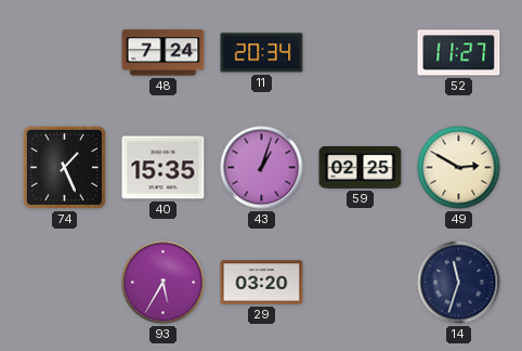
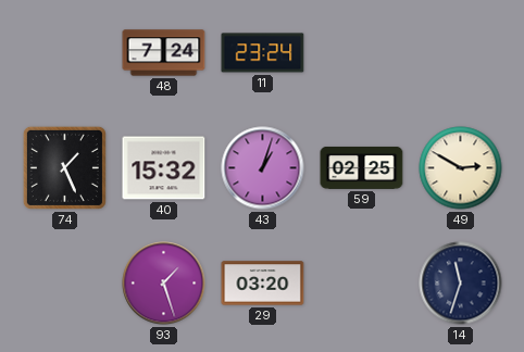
11: 20:34 -> 23:24
52: 11:27 -> none
40: 15:35 -> 15:32
93: 5:35 -> 1:27
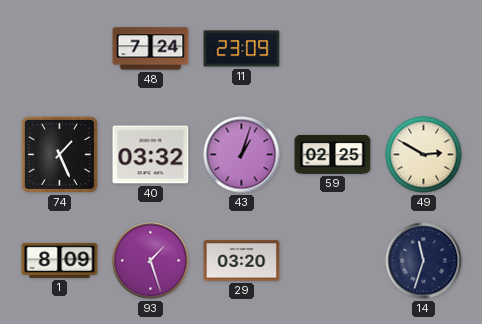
11: 23:24 -> 23:09
40: 15:32 -> 03:32
1: none -> 8:09
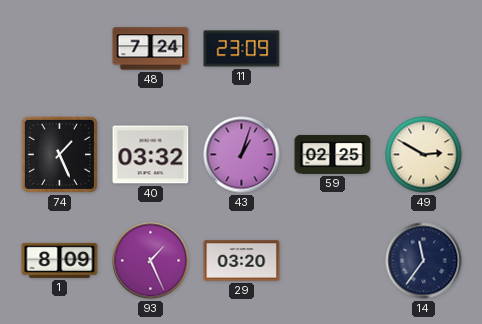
93: 1:27 -> 1:26
14: 11:33 -> 11:36
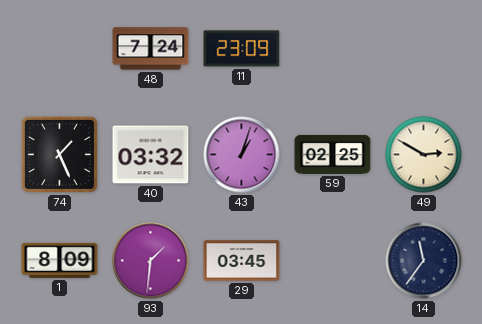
93: 1:26 -> 1:31
29: 03:20 -> 03:45
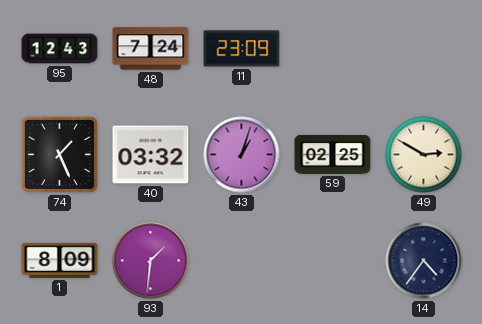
95: none -> 12:43
29: 03:45 -> none
14: 11:36 -> 4:36
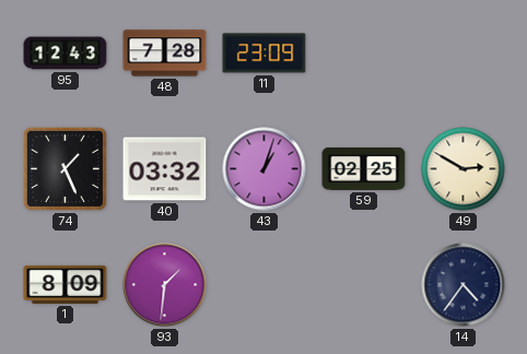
48: 7:24 -> 7:28
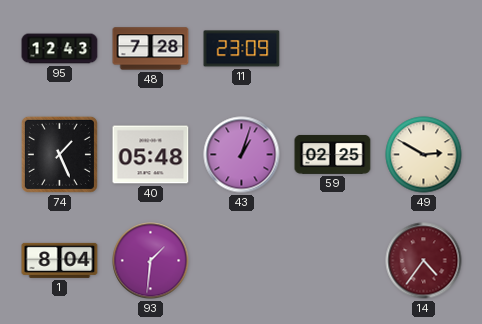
40: 03:32 -> 05:48
1: 8:09 -> 8:04
14 dial: navy -> burgundy
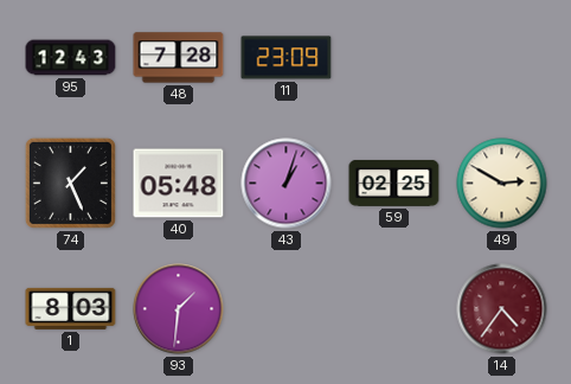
1: 8:04 -> 8:03
